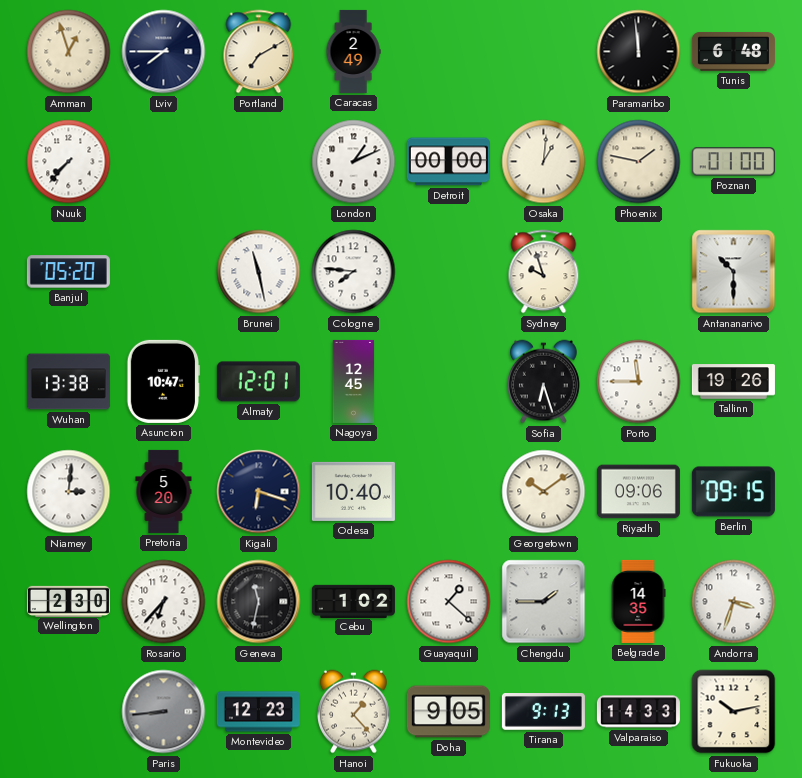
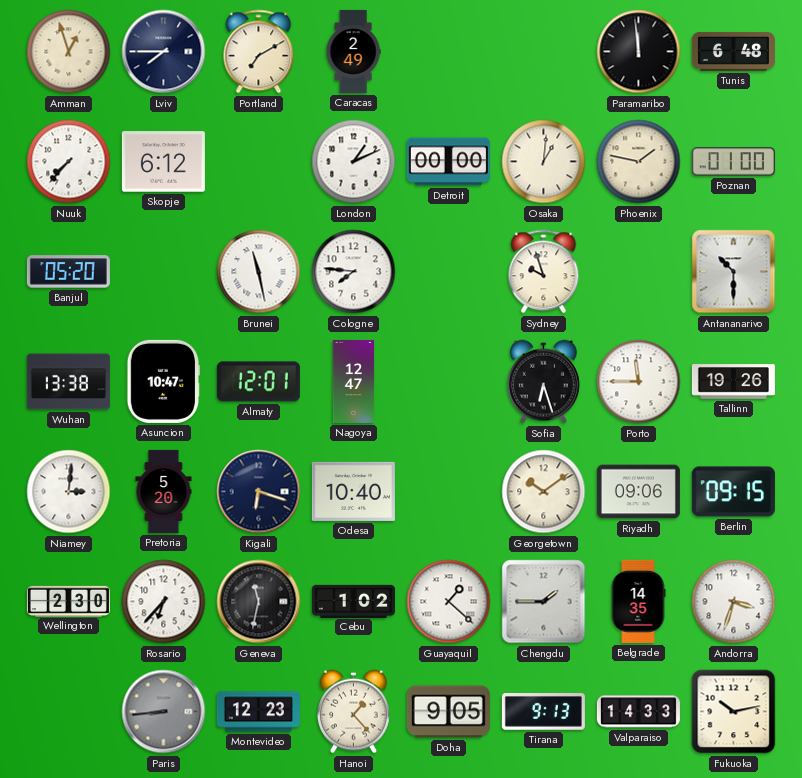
Skopje: none -> 6:12
Nagoya: 12:45 -> 12:47
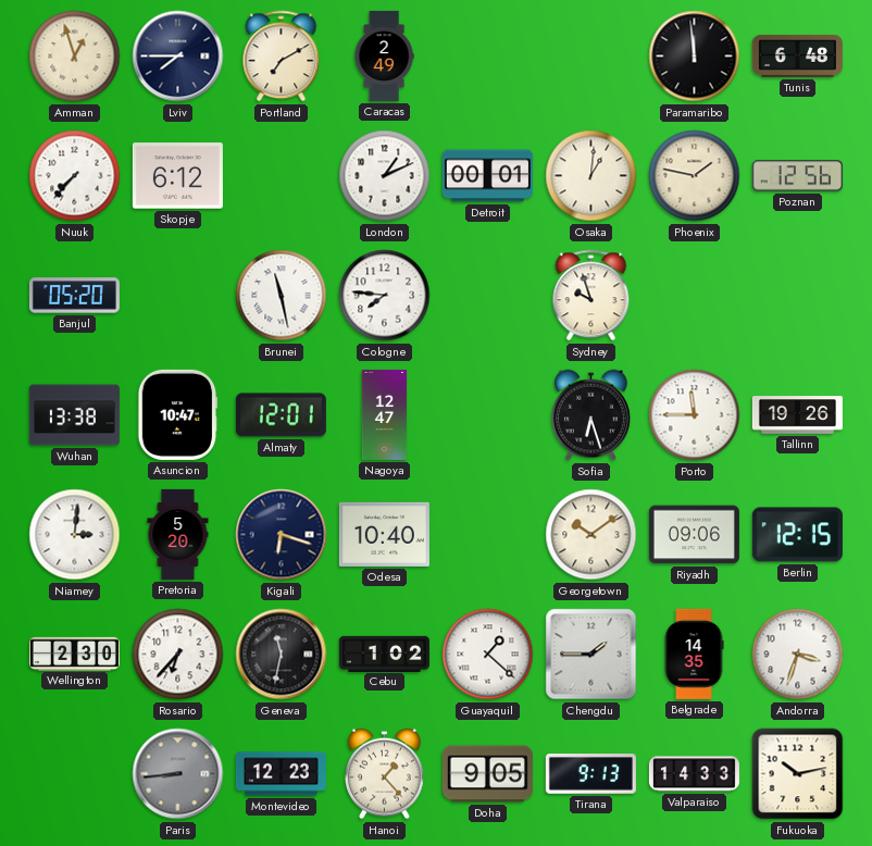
Detroit: 00:00 -> 00:01
Poznan: 01:00 -> 12:56
Antananarivo: 10:30 -> none
Berlin: 09:15 -> 12:15
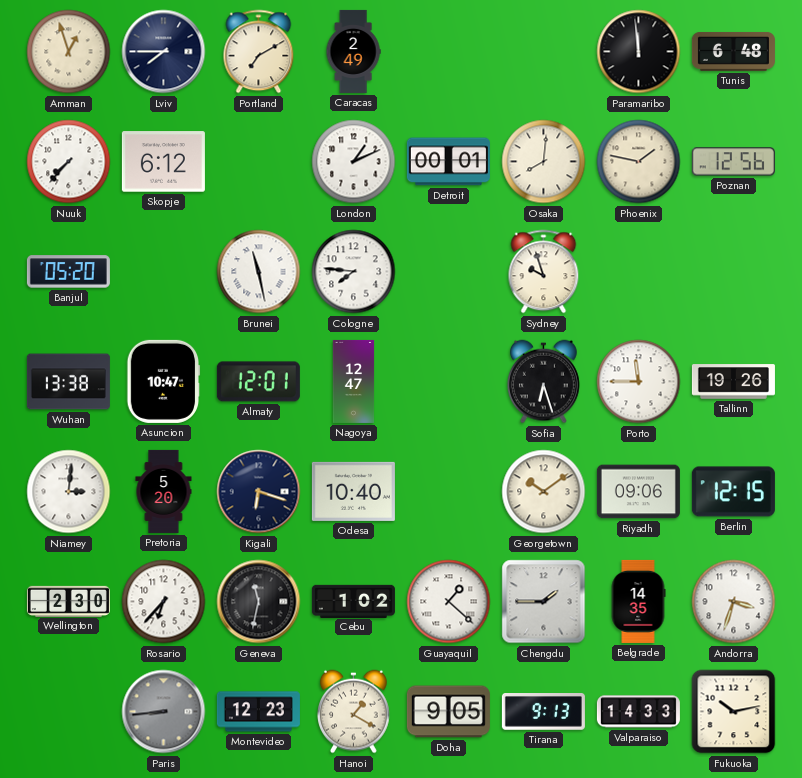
Osaka: 1:01 -> 8:01
Hanoi: 1:23 -> 1:20
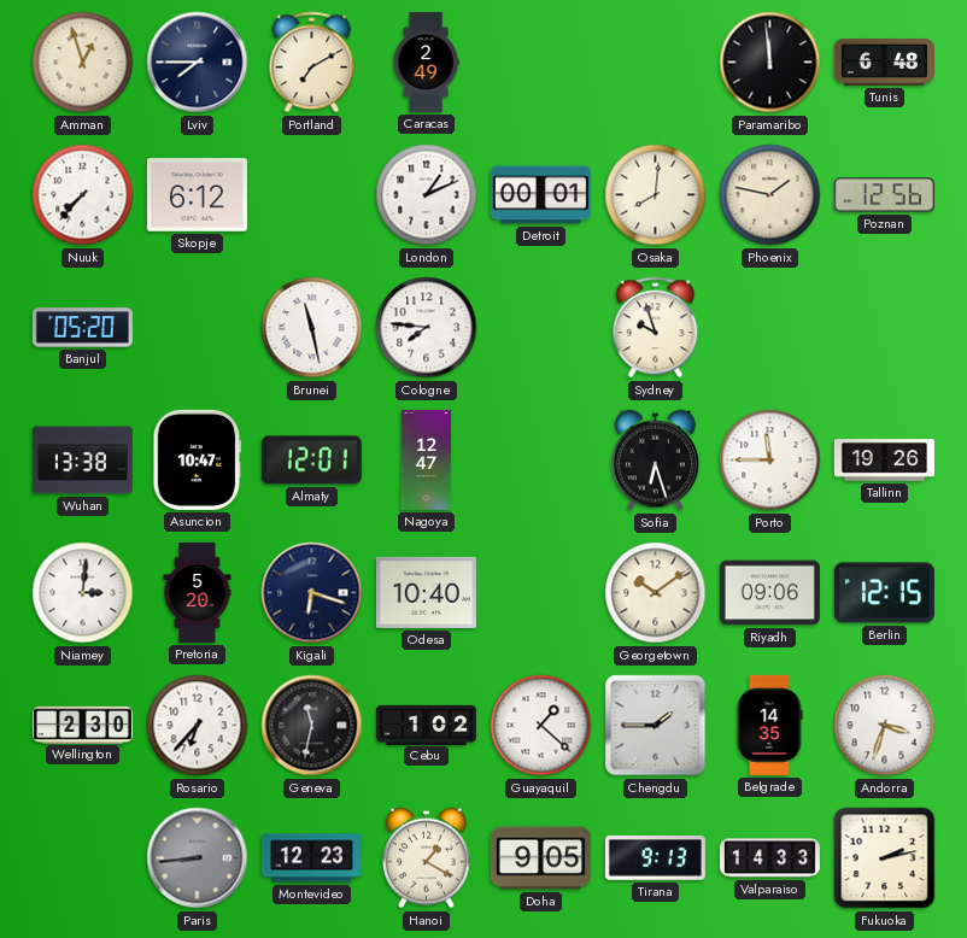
Fukuoka: 10:13 -> 2:13
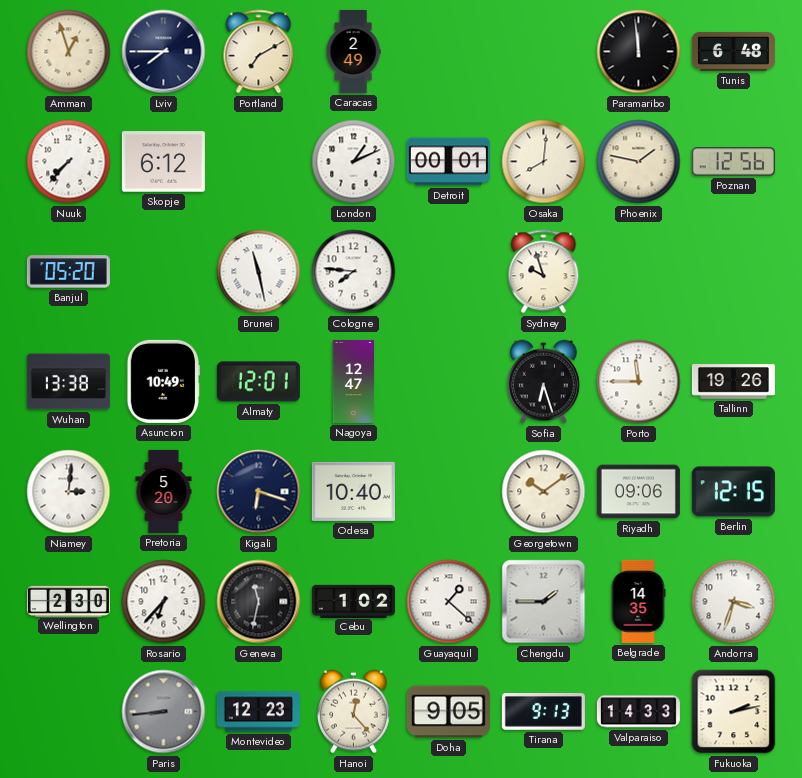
Asuncion: 10:47 -> 10:49
Hanoi: 1:20 -> 12:23
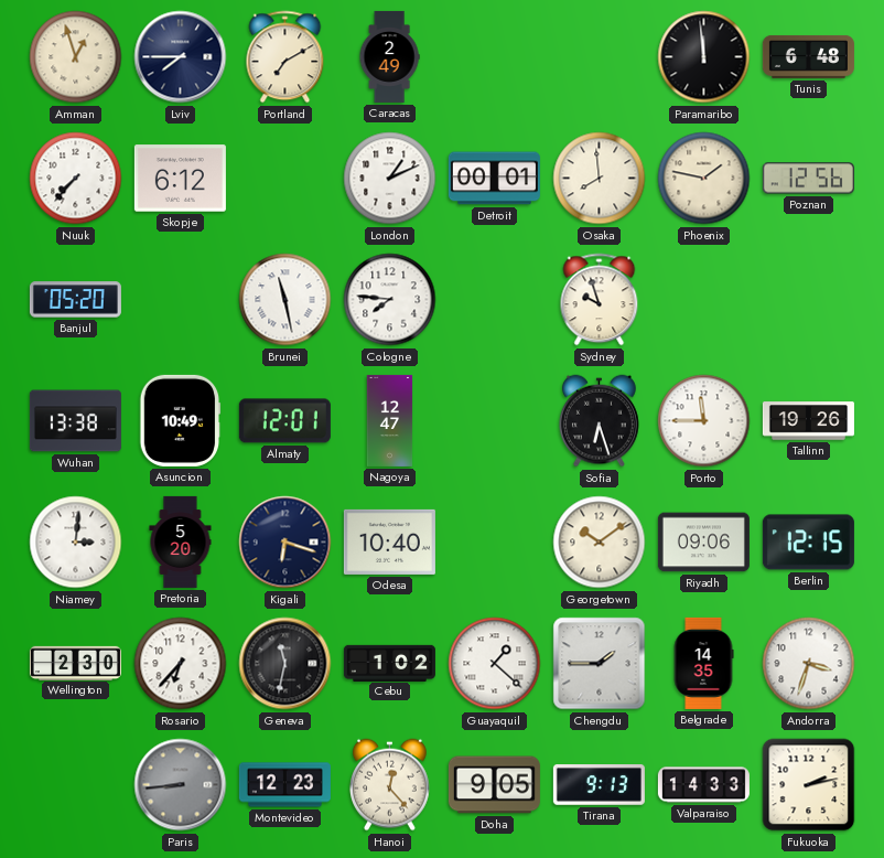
Osaka: 8:01 -> 7:59
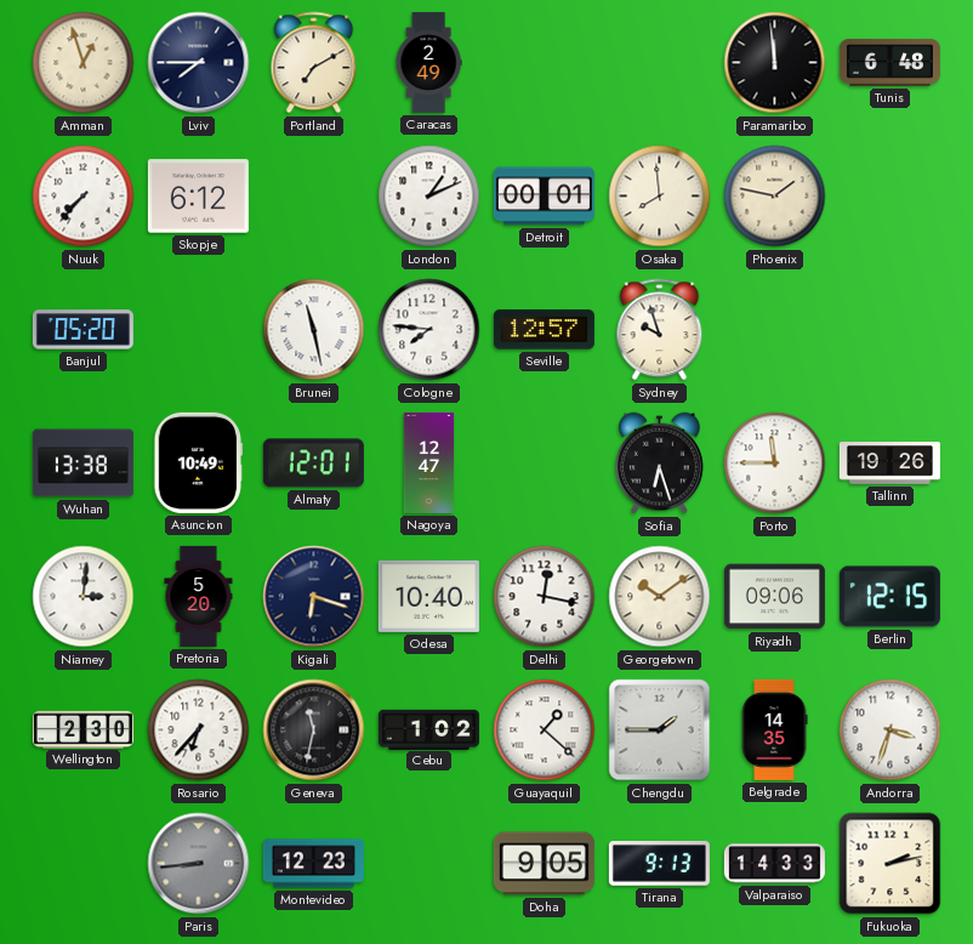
Poznan: 12:56 -> none
Seville: none -> 12:57
Delhi: none -> 12:17
Hanoi: 12:23 -> none
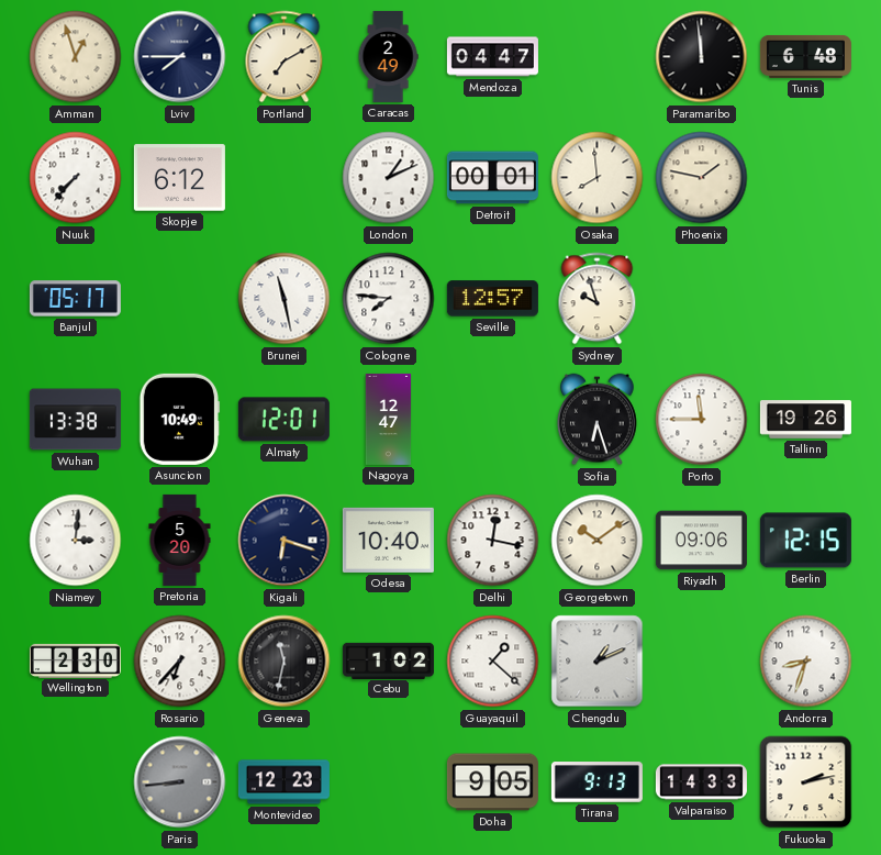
Mendoza: none -> 04:47
Banjul: 05:20 -> 05:17
Chengdu: 1:45 -> 1:11
Belgrade: 14:35 -> none
Andorra: 3:33 -> 8:33
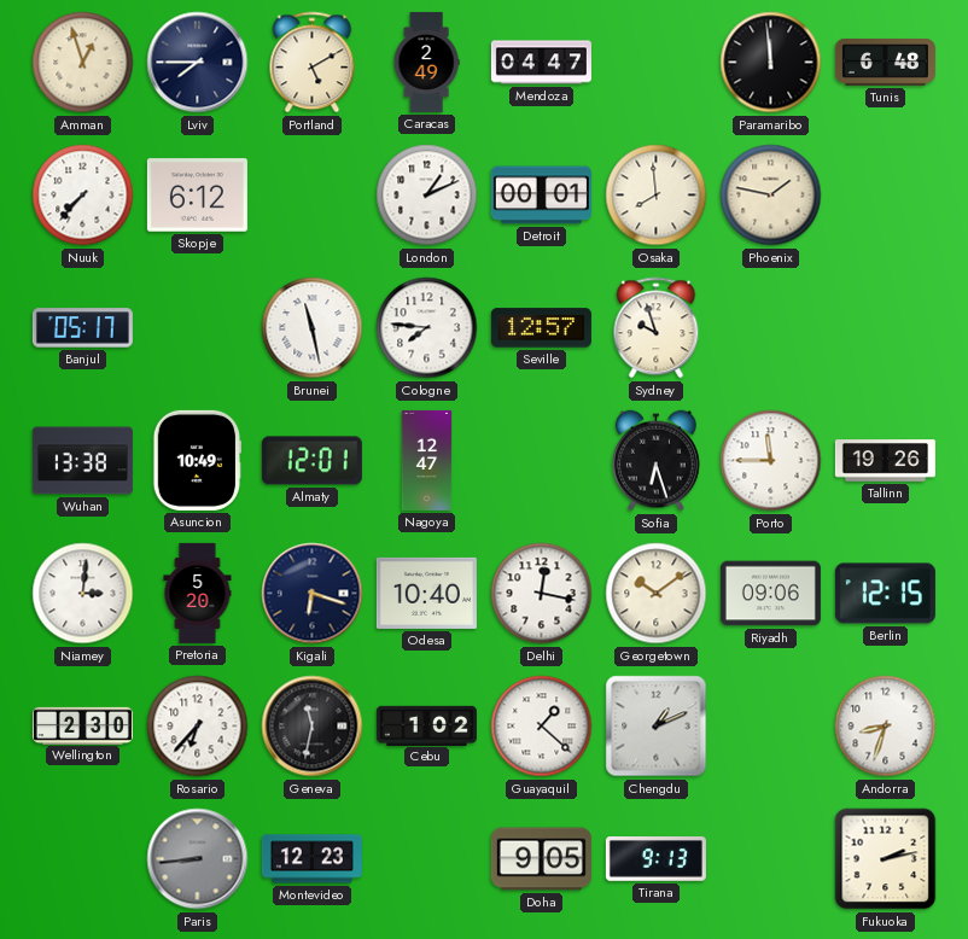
Portland: 7:10 -> 5:10
Valparaiso: 14:33 -> none
